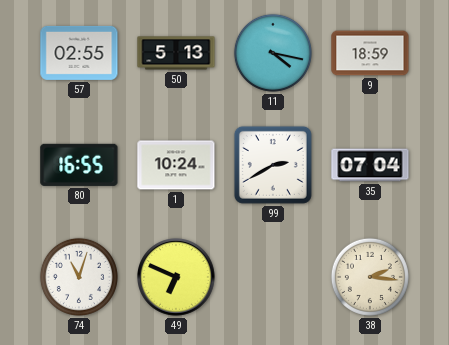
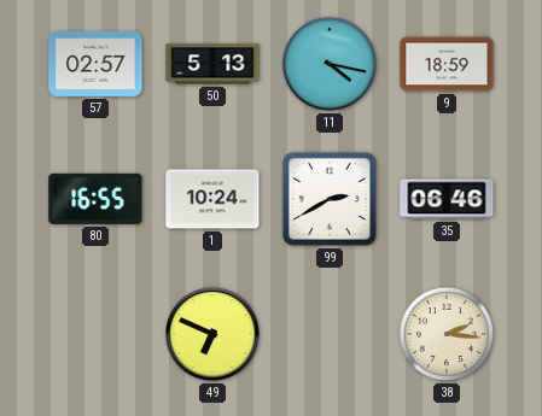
57: 02:55 -> 02:57
35: 07:04 -> 06:46
74: 11:03 -> none
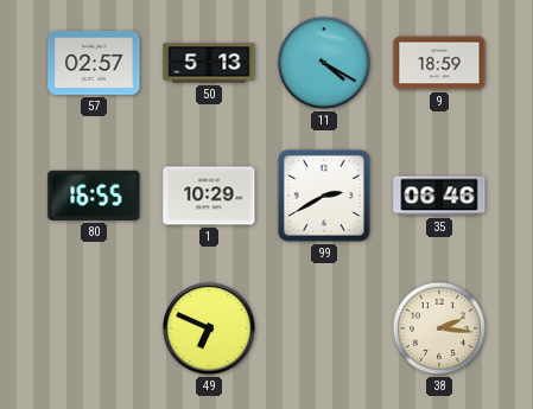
11: 4:17 -> 4:20
1: 10:24 -> 10:29
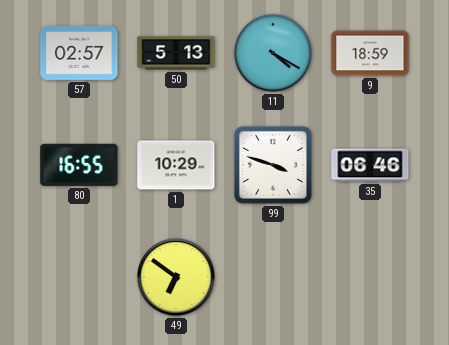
99: 2:40 -> 3:48
49: 6:49 -> 6:51
38: 2:16 -> none
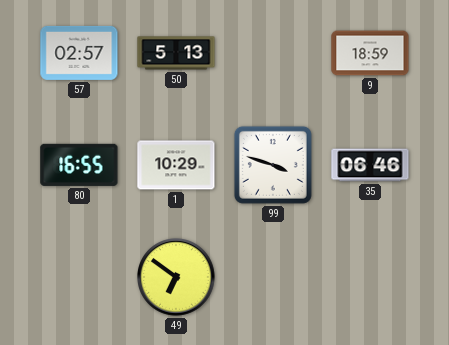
11: 4:20 -> none
